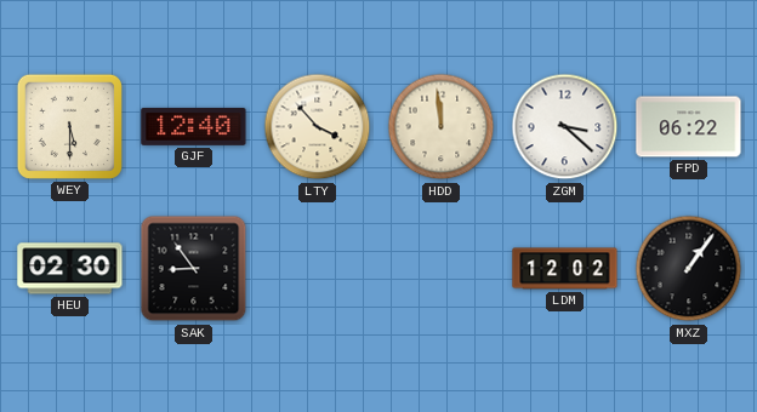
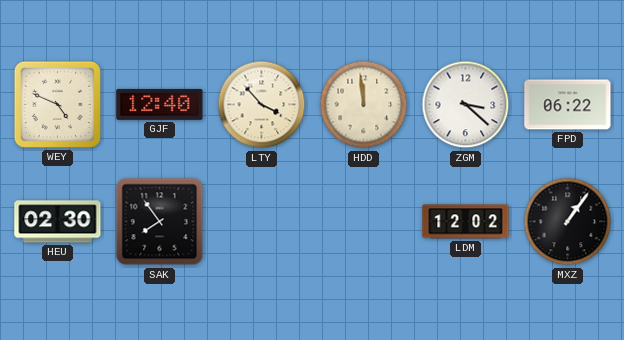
WEY: 5:30 -> 4:49
SAK: 8:54 -> 7:54
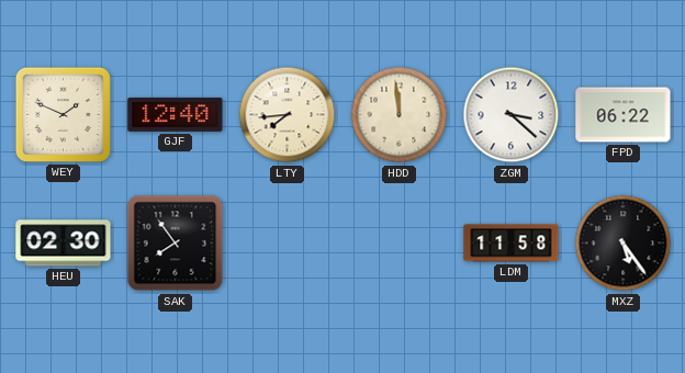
WEY: 4:49 -> 1:49
LTY: 3:53 -> 7:44
LDM: 12:02 -> 11:58
MXZ: 1:06 -> 5:24
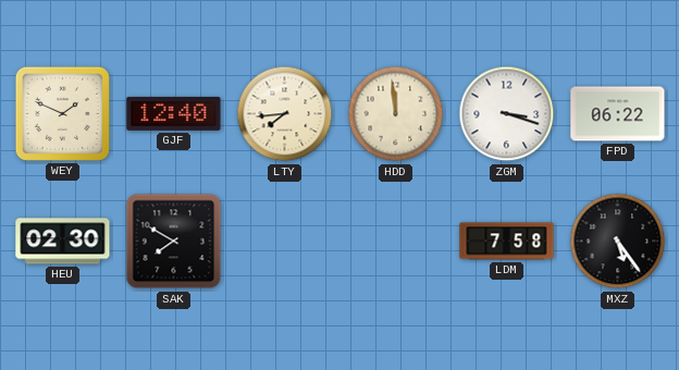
ZGM: 3:22 -> 3:18
SAK: 7:54 -> 7:50
LDM: 11:58 -> 7:58
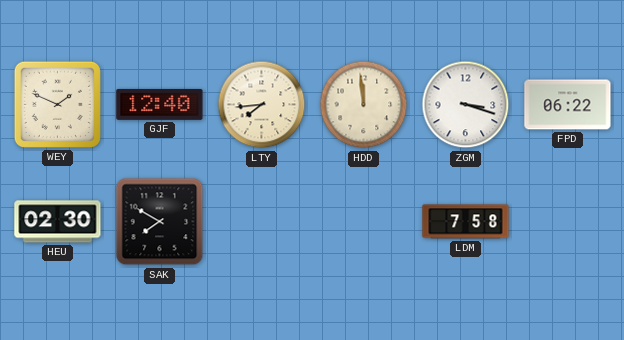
MXZ: 5:24 -> none
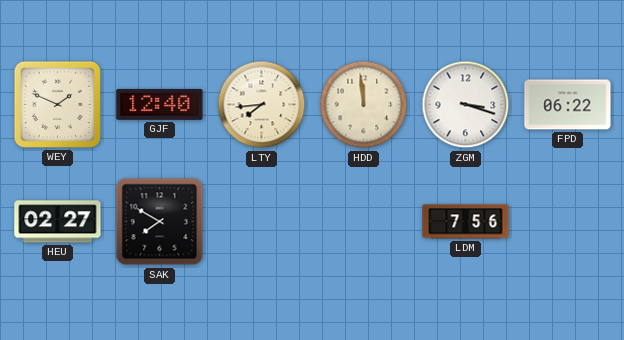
HEU: 02:30 -> 02:27
LDM: 7:58 -> 7:56
